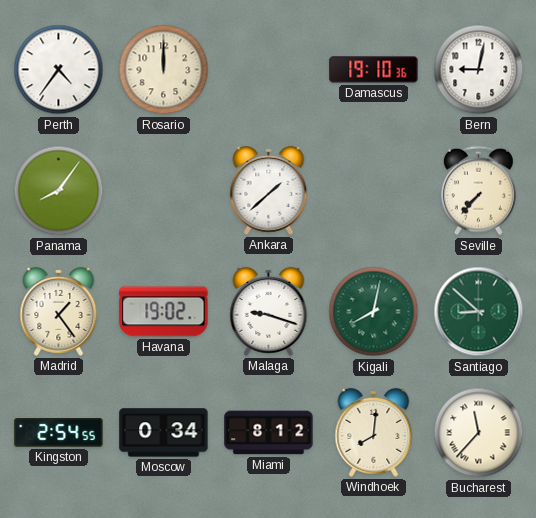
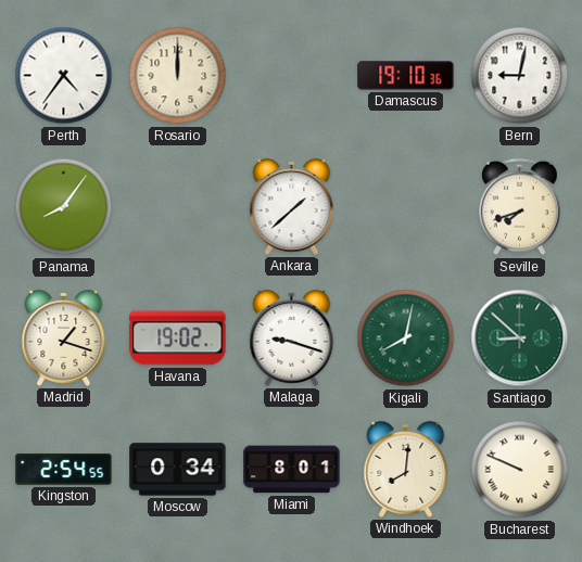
Seville: 7:37 -> 7:42
Madrid: 1:24 -> 1:18
Miami: 8:12 -> 8:01
Bucharest: 11:37 -> 9:49
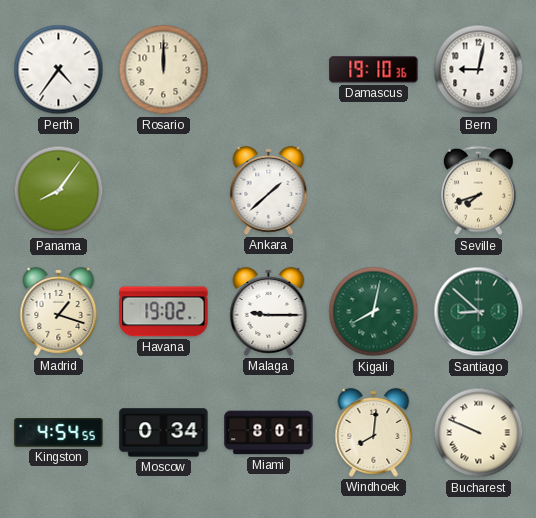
Malaga: 9:18 -> 9:15
Kingston: 2:54 -> 4:54
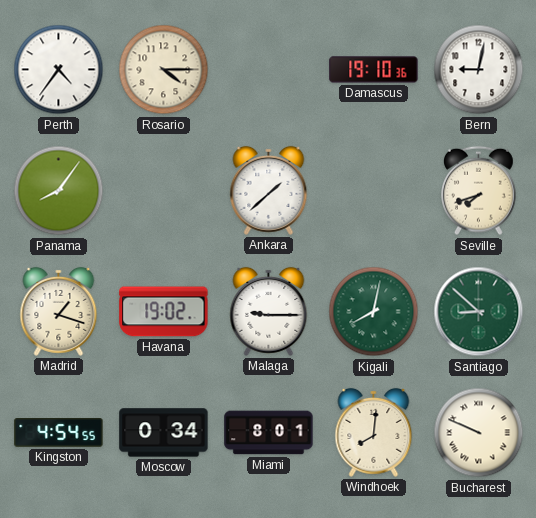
Rosario: 12:00 -> 4:15
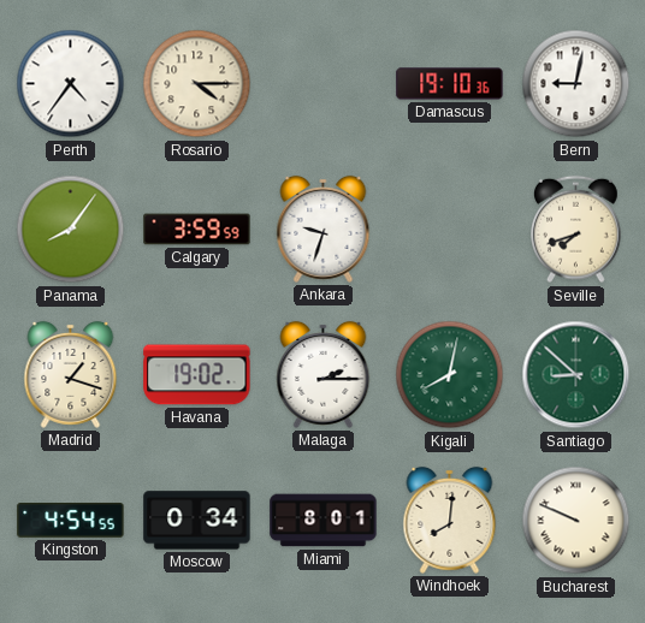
Calgary: none -> 3:59
Ankara: 1:38 -> 9:33
Malaga: 9:15 -> 2:15
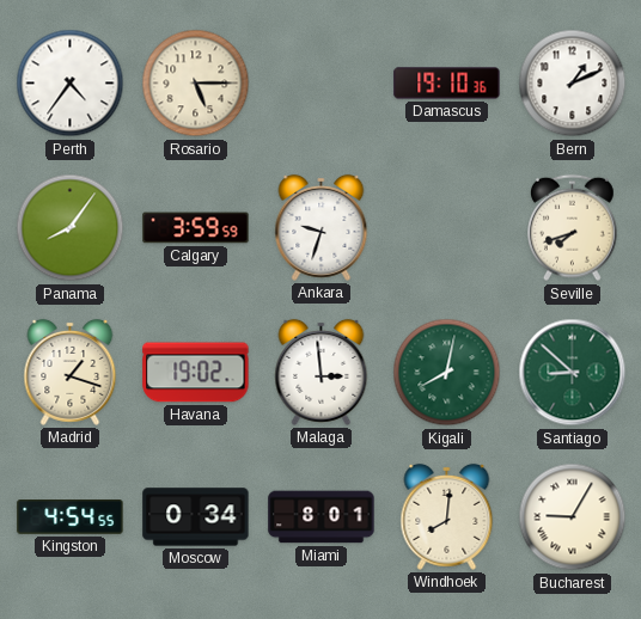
Rosario: 4:15 -> 5:15
Bern: 9:02 -> 1:11
Malaga: 2:15 -> 2:59
Bucharest: 9:49 -> 9:05
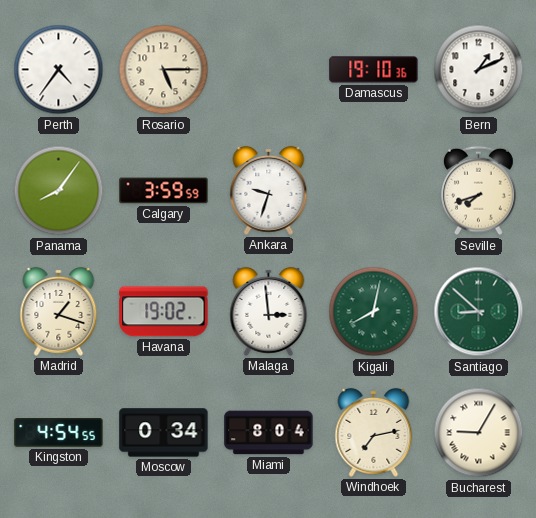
Miami: 8:01 -> 8:04
Windhoek: 8:01 -> 7:13
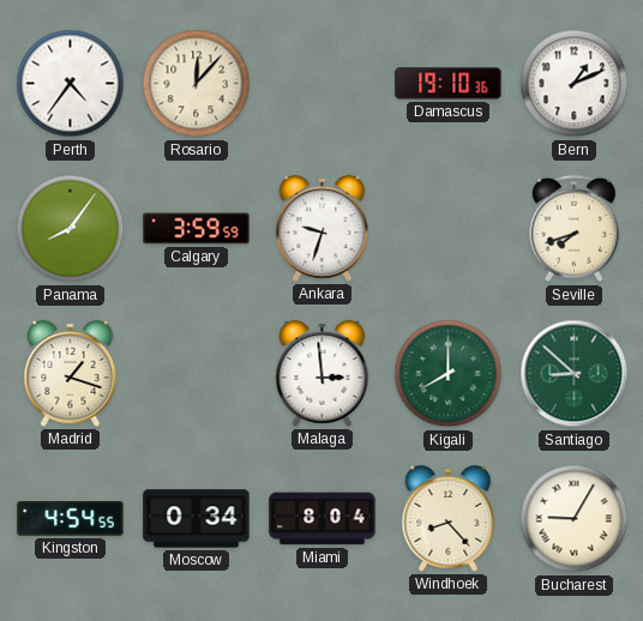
Rosario: 5:15 -> 12:07
Havana: 19:02 -> none
Kigali: 8:02 -> 8:00
Windhoek: 7:13 -> 8:23
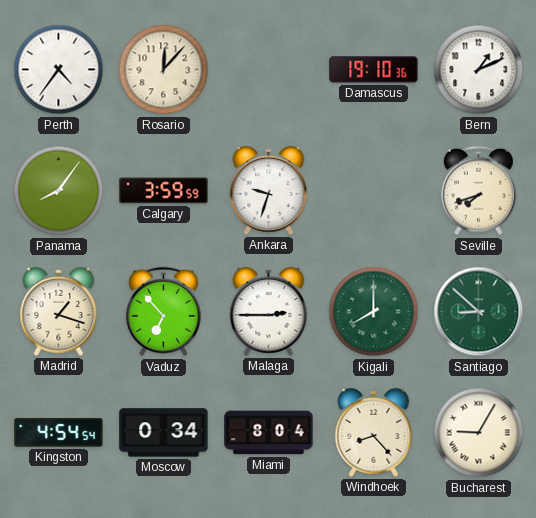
Vaduz: none -> 6:53
Malaga: 2:59 -> 2:45
Kingston: 4:54:55 -> 4:54:54
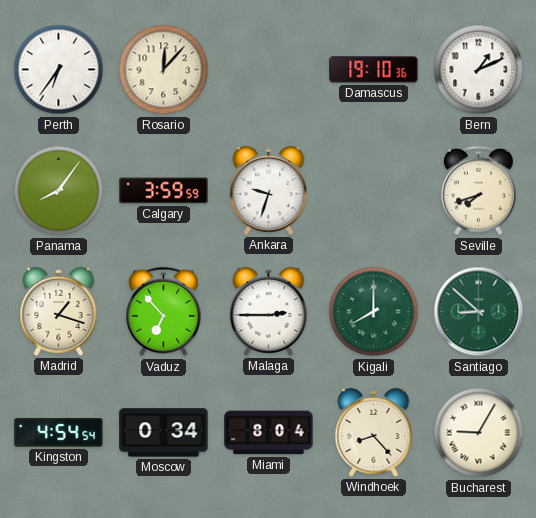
Perth: 4:36 -> 6:36
